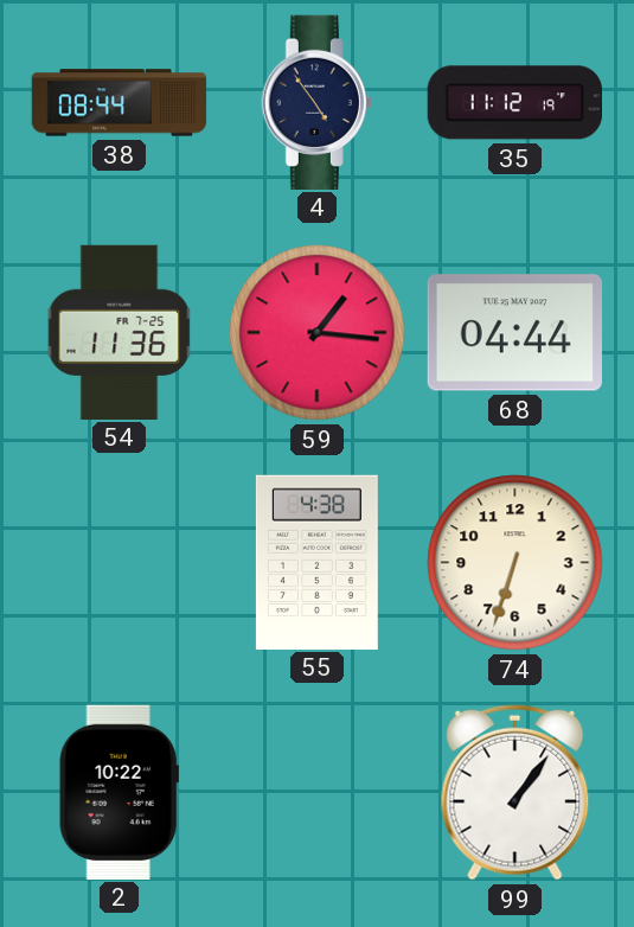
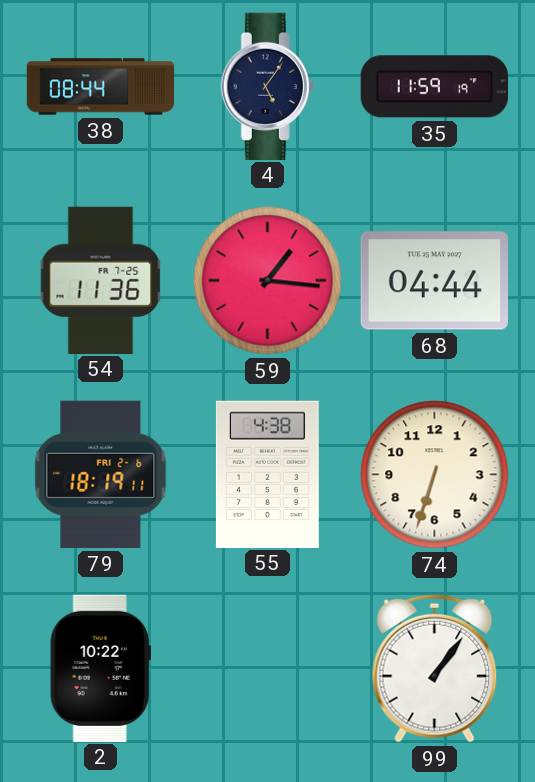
4: 4:54 -> 5:06
35: 11:12 -> 11:59
79: none -> 18:19
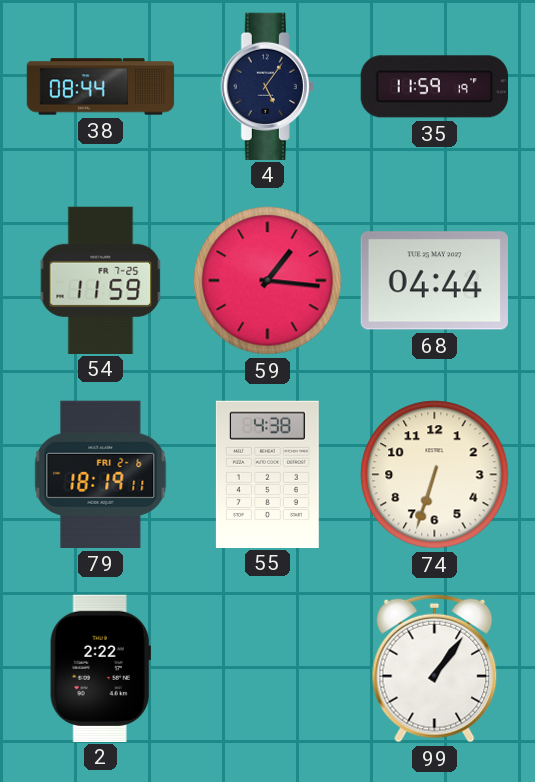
54: 11:36 -> 11:59
2: 10:22 -> 2:22
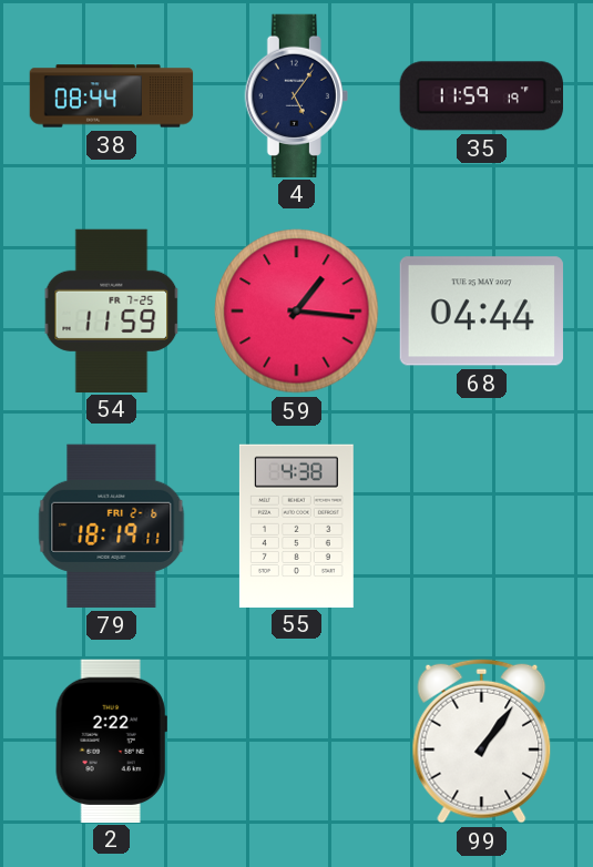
74: 6:33 -> none
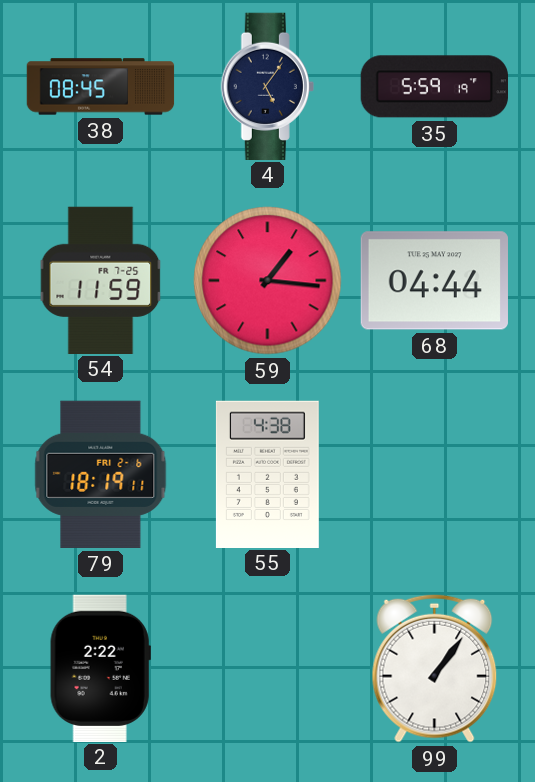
38: 08:44 -> 08:45
35: 11:59 -> 5:59
